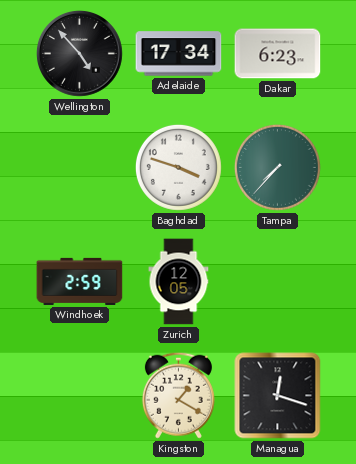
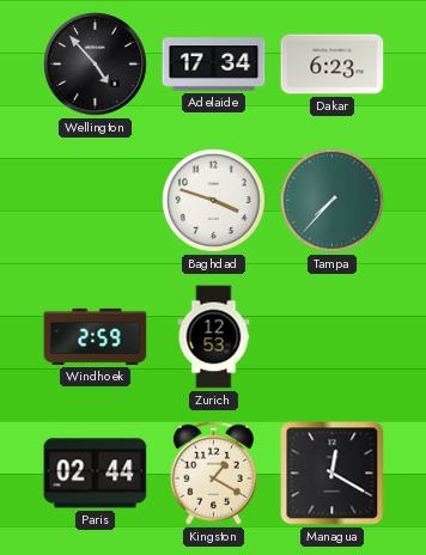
Zurich: 12:05 -> 12:53
Paris: none -> 02:44
Managua: 12:18 -> 12:20
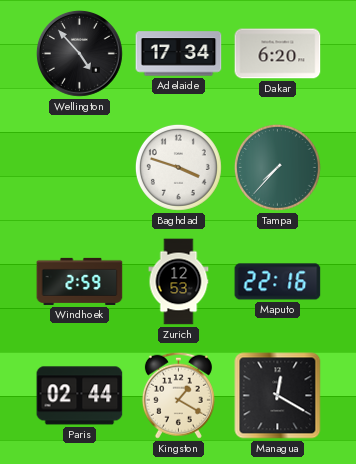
Dakar: 6:23 -> 6:20
Maputo: none -> 22:16
